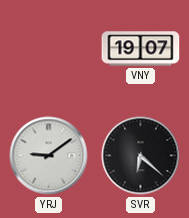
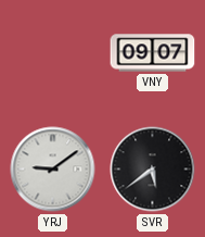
VNY: 19:07 -> 09:07
SVR: 6:22 -> 5:39
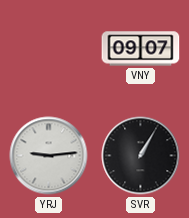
YRJ: 9:09 -> 9:14
SVR: 5:39 -> 1:05
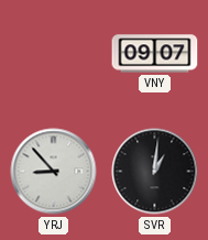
YRJ: 9:14 -> 8:53
SVR: 1:05 -> 1:01
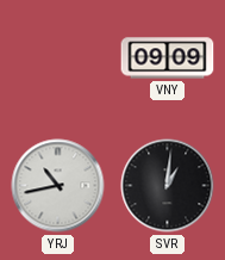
VNY: 09:07 -> 09:09
YRJ: 8:53 -> 10:43
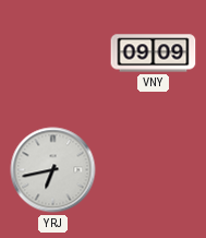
YRJ: 10:43 -> 6:43
SVR: 1:01 -> none
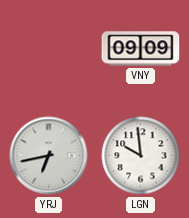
LGN: none -> 9:59
